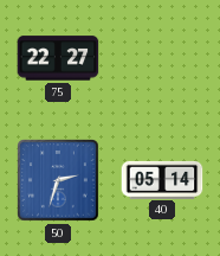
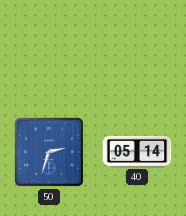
75: 22:27 -> none
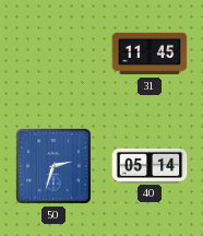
31: none -> 11:45
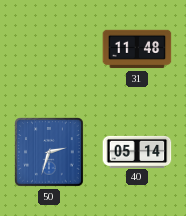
31: 11:45 -> 11:48
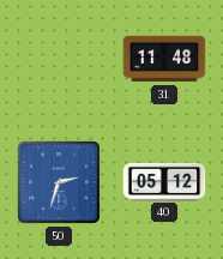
40: 05:14 -> 05:12
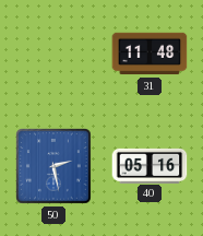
50: 2:33 -> 2:28
40: 05:12 -> 05:16
